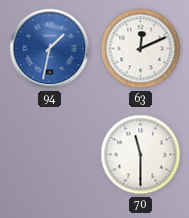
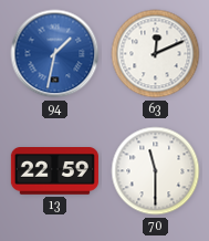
13: none -> 22:59
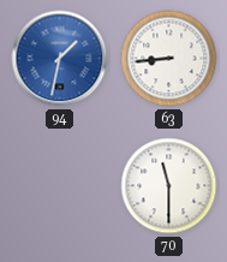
63: 12:11 -> 8:44
13: 22:59 -> none
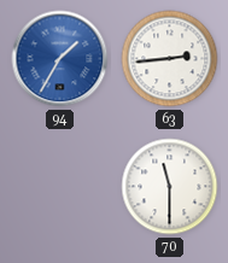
94: 1:32 -> 1:35
63: 8:44 -> 2:44
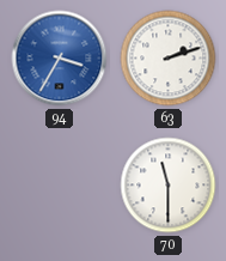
94: 1:35 -> 3:35
63: 2:44 -> 2:12
